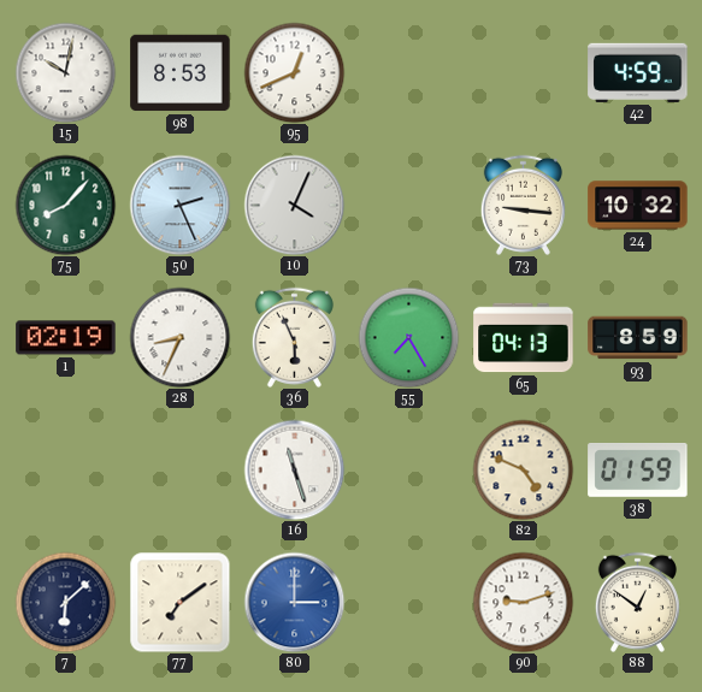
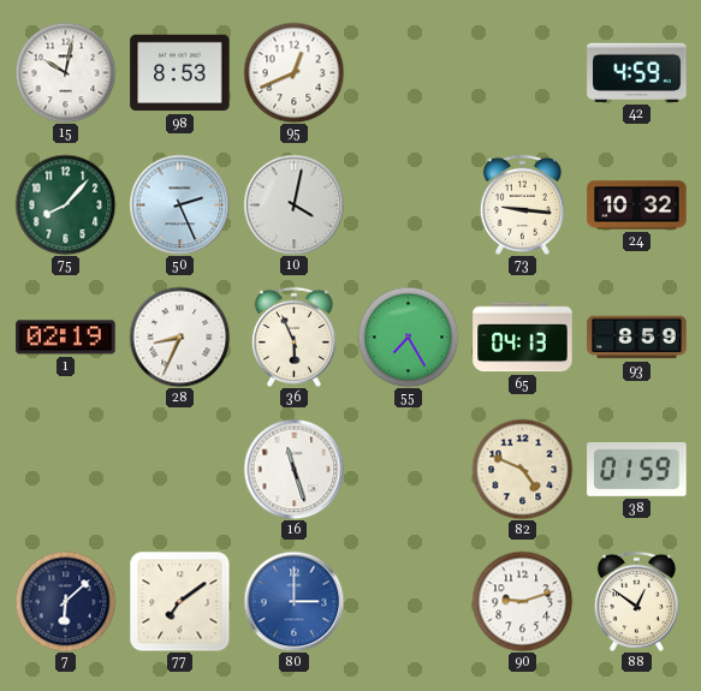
10: 4:04 -> 4:02
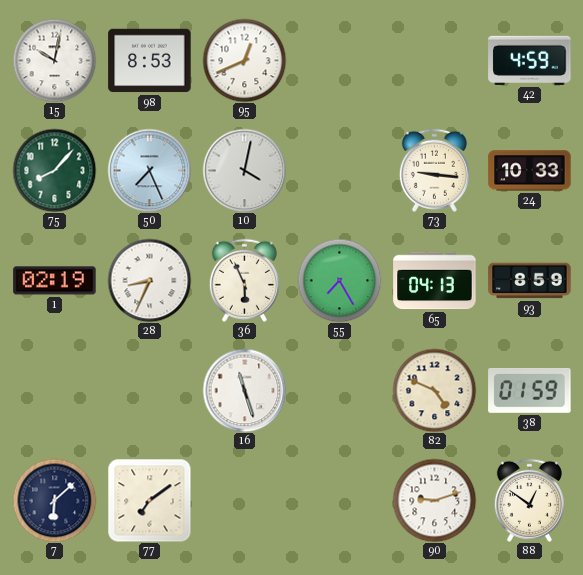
50: 2:26 -> 7:26
24: 10:32 -> 10:33
80: 3:00 -> none
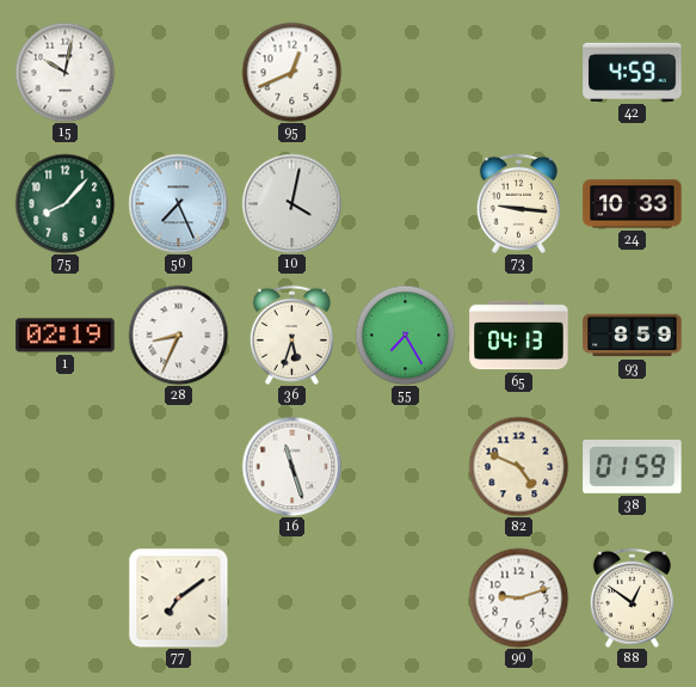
98: 8:53 -> none
36: 5:56 -> 5:33
7: 6:08 -> none
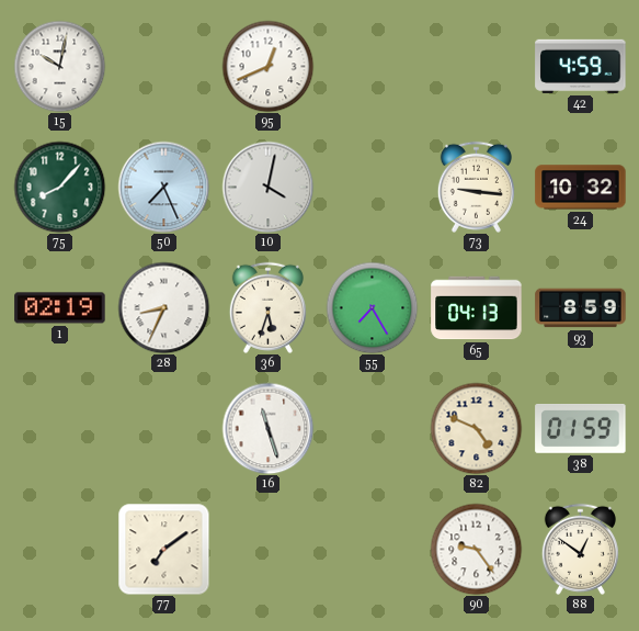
24: 10:33 -> 10:32
90: 9:12 -> 9:24
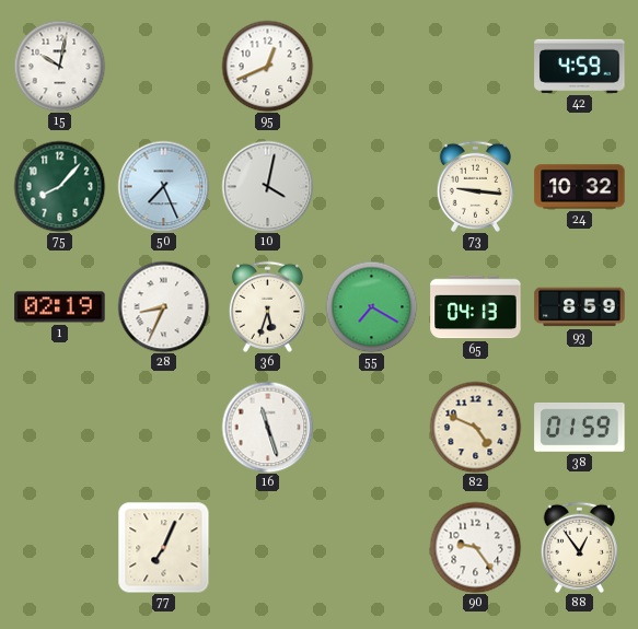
55: 7:25 -> 7:20
77: 7:09 -> 7:04
88: 12:51 -> 12:54
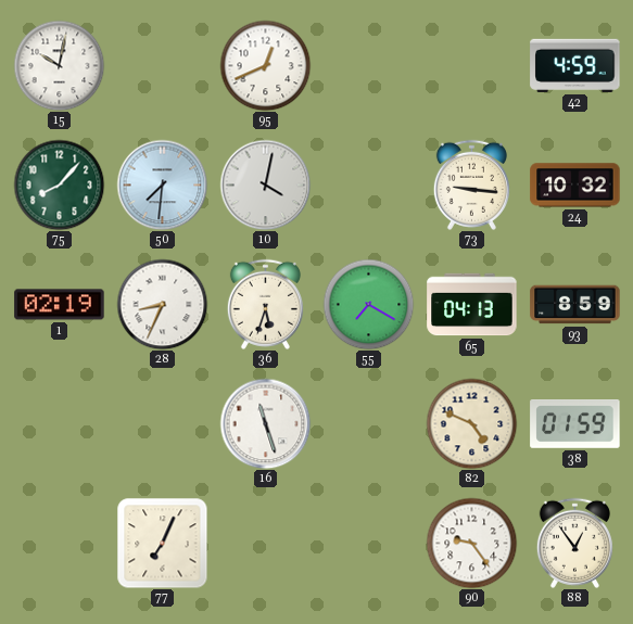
50: 7:26 -> 7:31
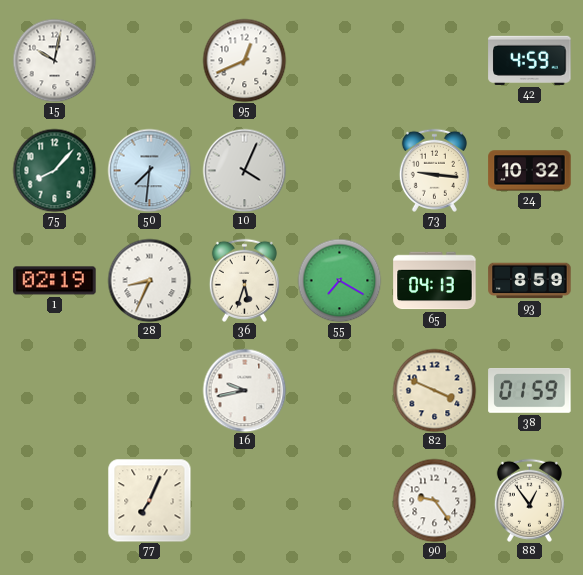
10: 4:02 -> 4:04
16: 11:27 -> 9:43
82: 4:49 -> 3:49
